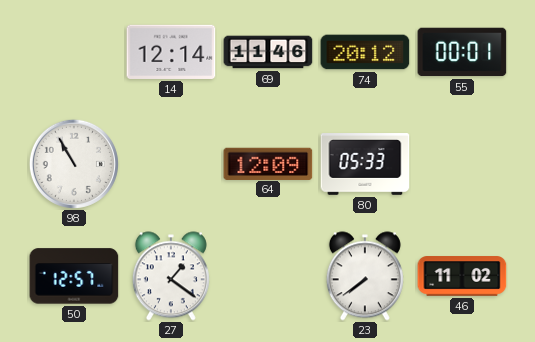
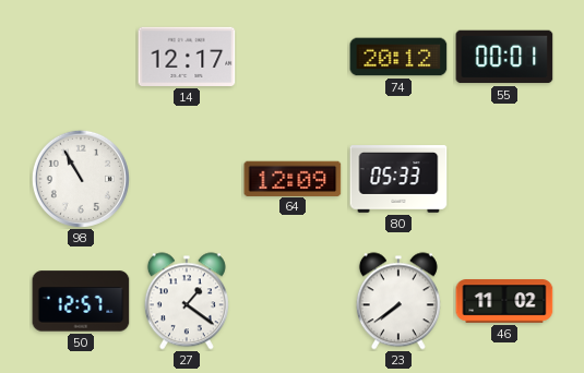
14: 12:14 -> 12:17
69: 11:46 -> none
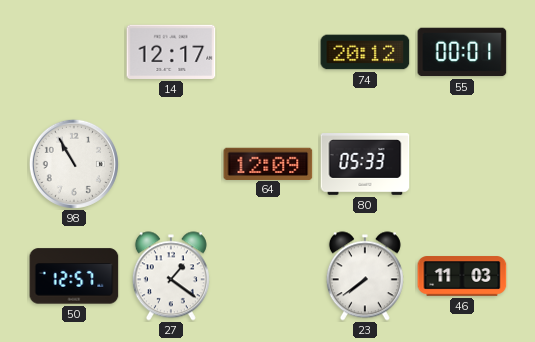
46: 11:02 -> 11:03
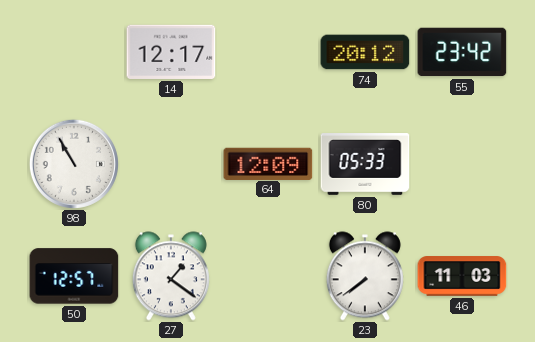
55: 00:01 -> 23:42
